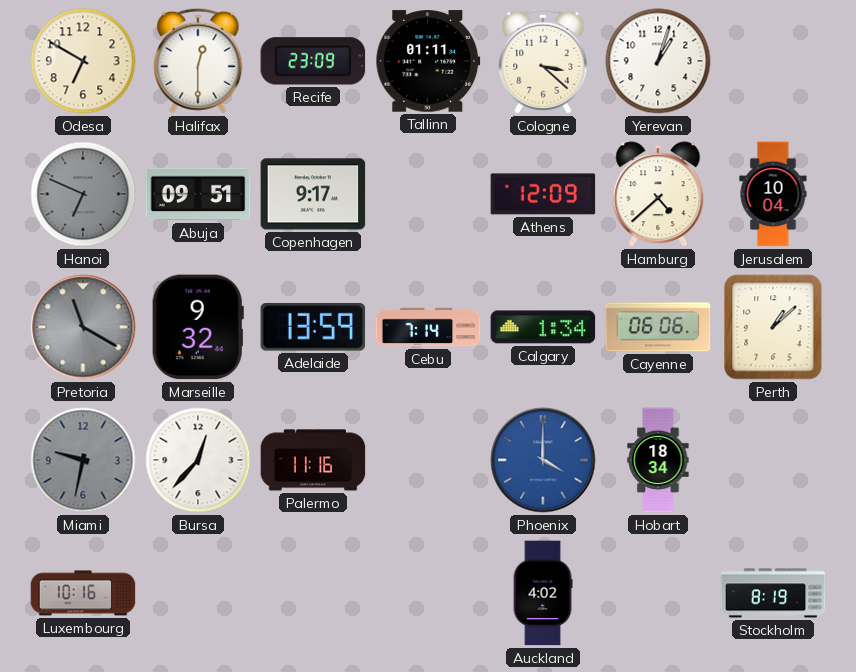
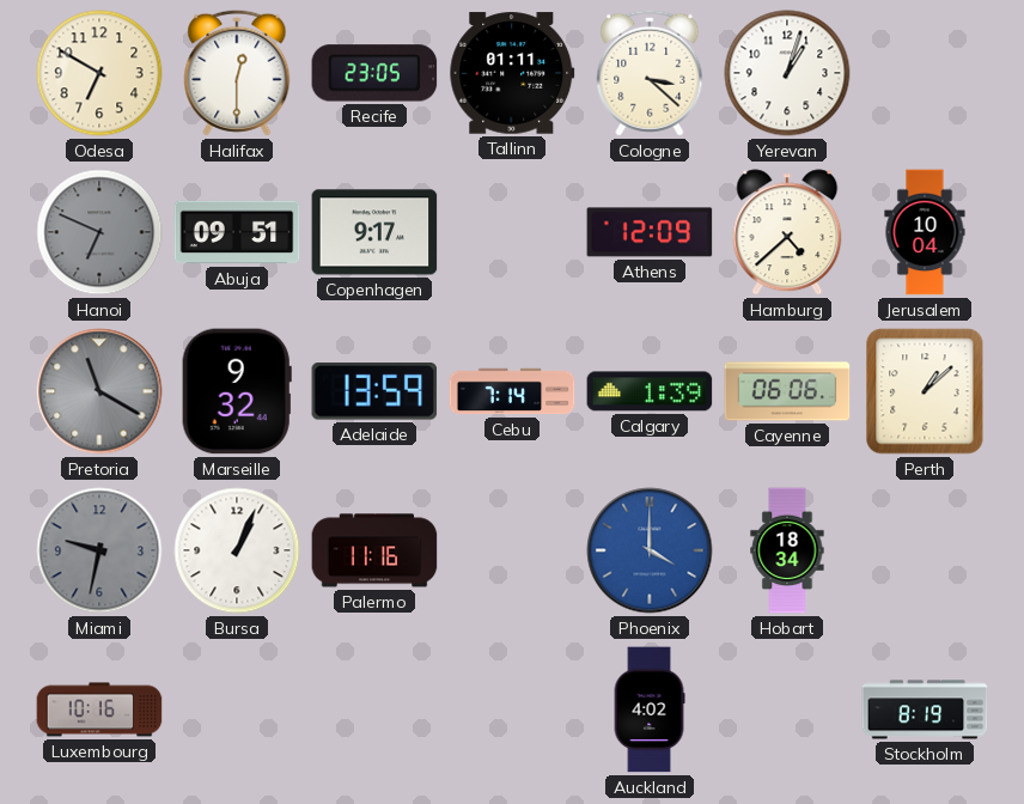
Recife: 23:09 -> 23:05
Calgary: 1:34 -> 1:39
Bursa: 12:37 -> 1:04
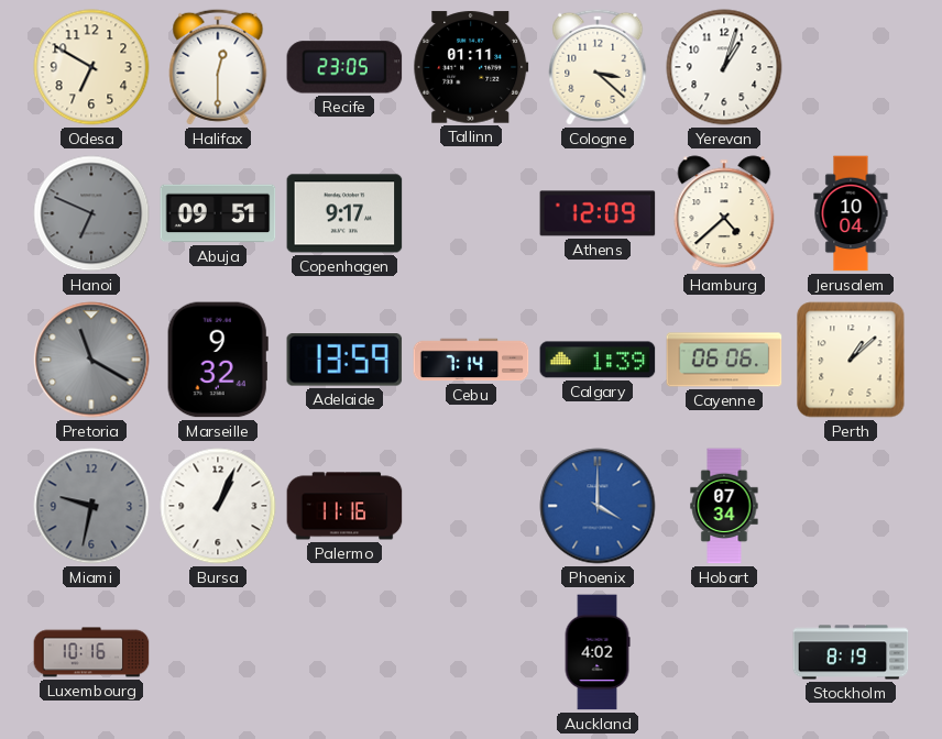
Hobart: 18:34 -> 07:34
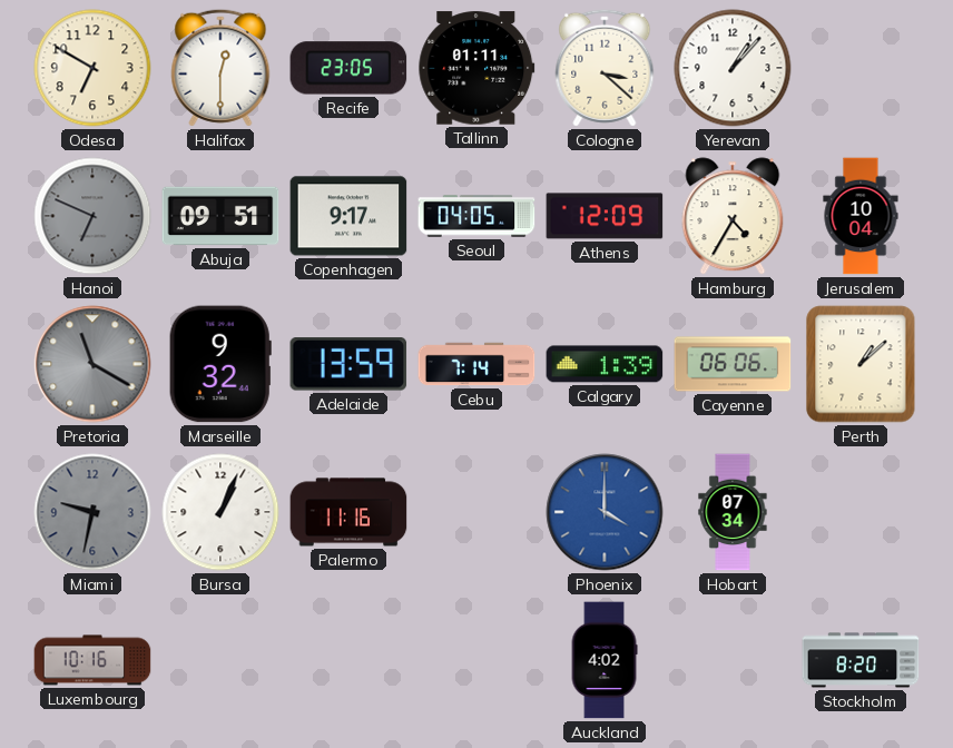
Yerevan: 1:03 -> 1:07
Seoul: none -> 04:05
Hamburg: 4:38 -> 4:35
Stockholm: 8:19 -> 8:20
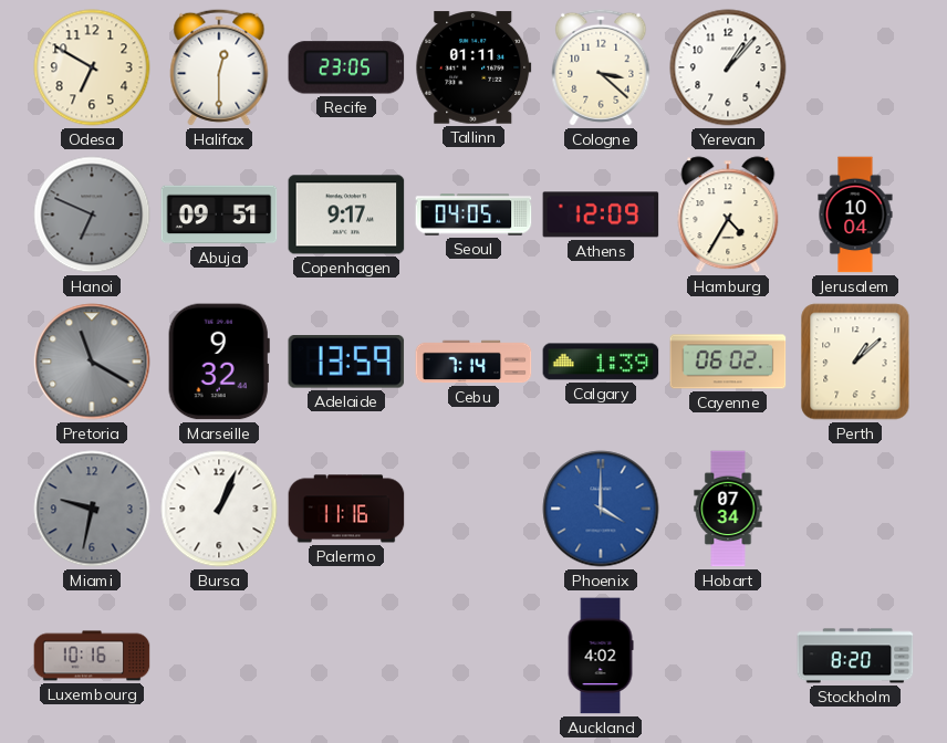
Cayenne: 06:06 -> 06:02
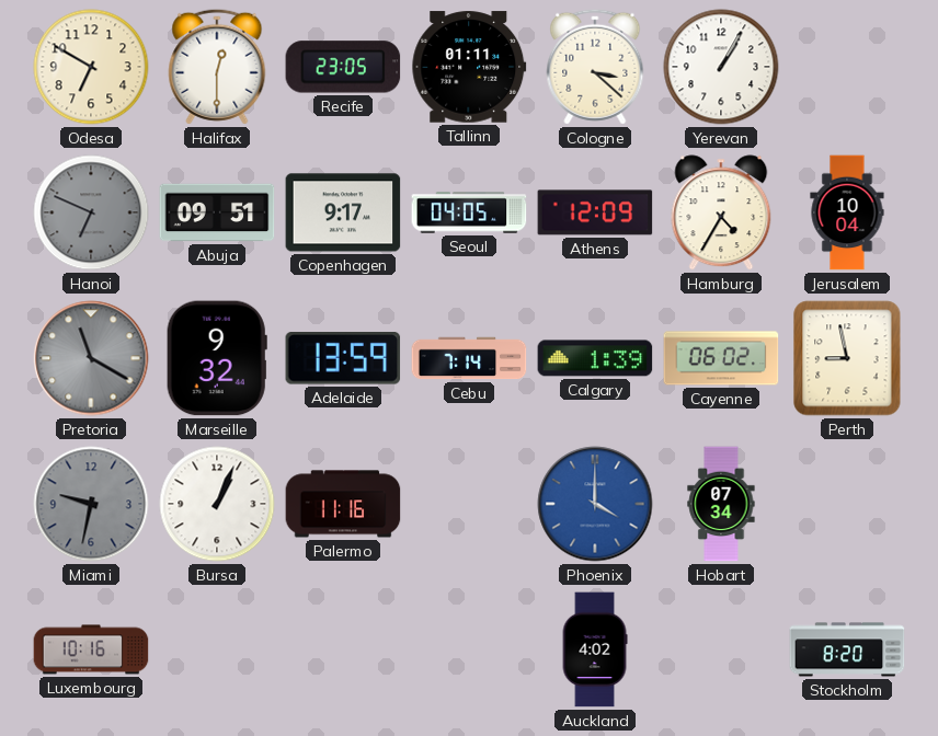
Yerevan: 1:07 -> 1:05
Perth: 1:08 -> 8:58
